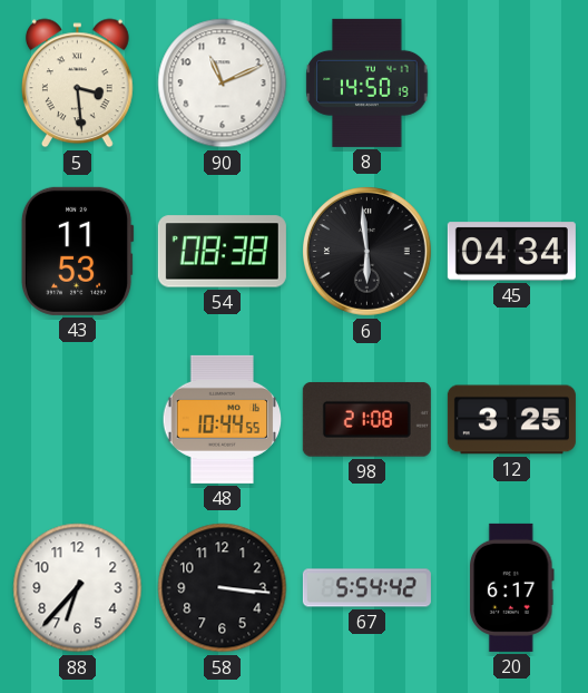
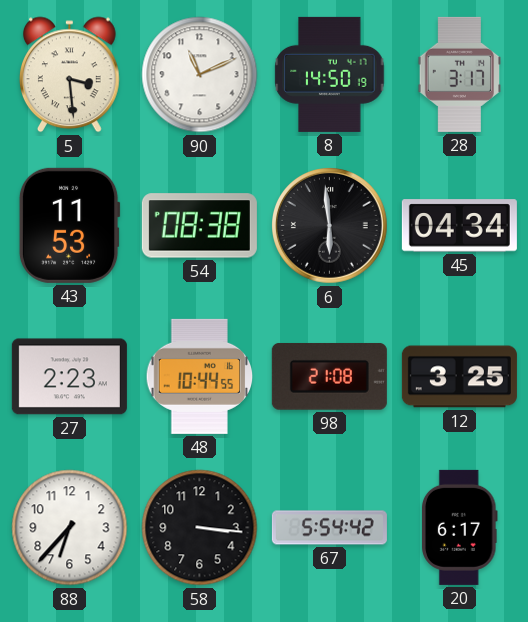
28: none -> 3:17
27: none -> 2:23
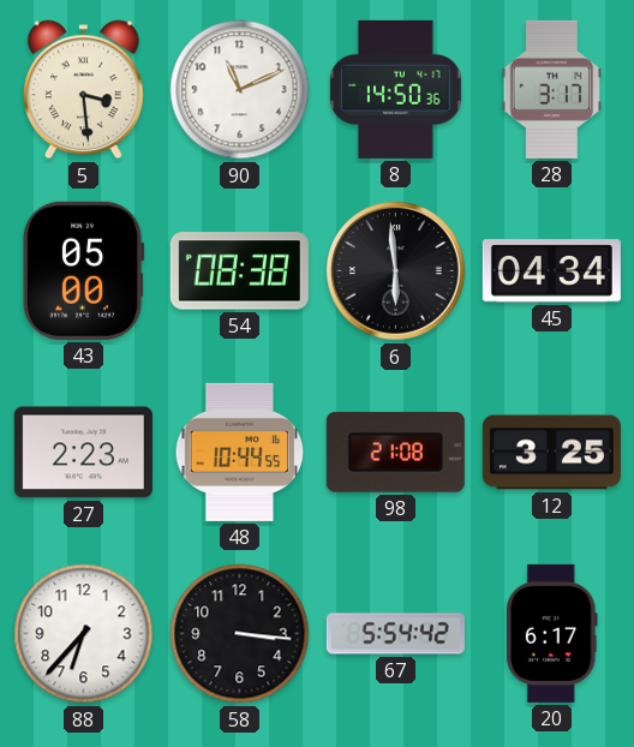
8: 14:50:19 -> 14:50:36
43: 11:53 -> 05:00
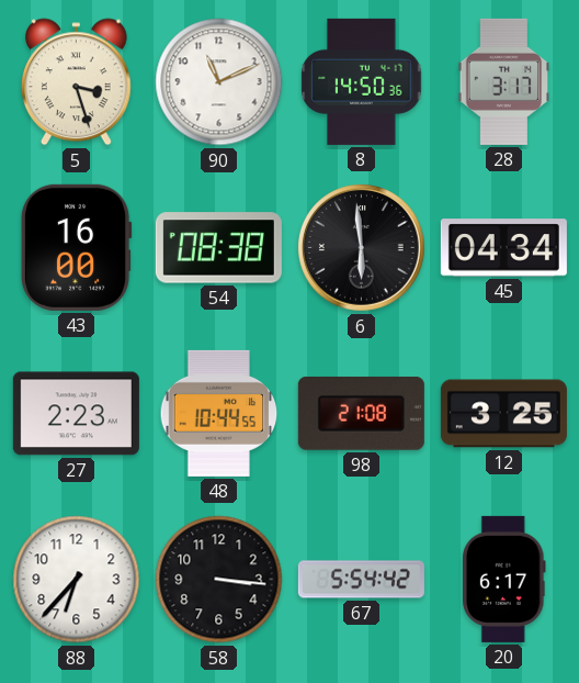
5: 3:29 -> 3:27
43: 05:00 -> 16:00
